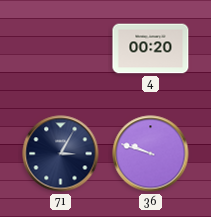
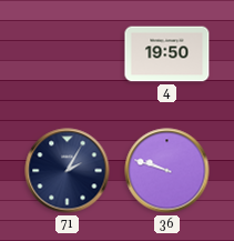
4: 00:20 -> 19:50
71: 3:05 -> 2:05
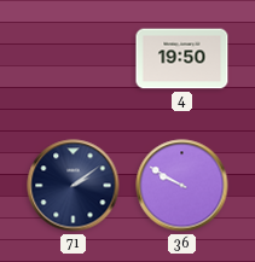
71: 2:05 -> 2:09
36: 9:48 -> 9:50
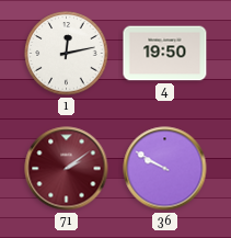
1: none -> 12:13
71 dial: navy -> burgundy
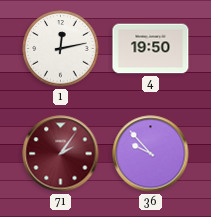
71: 2:09 -> 2:06
36: 9:50 -> 9:53
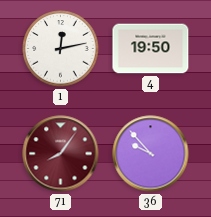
71: 2:06 -> 8:06
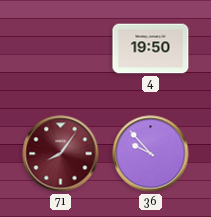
1: 12:13 -> none
